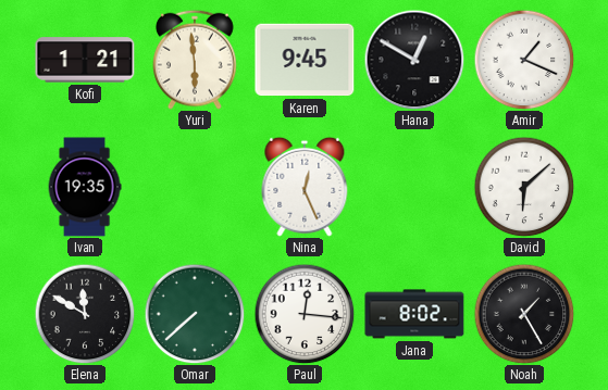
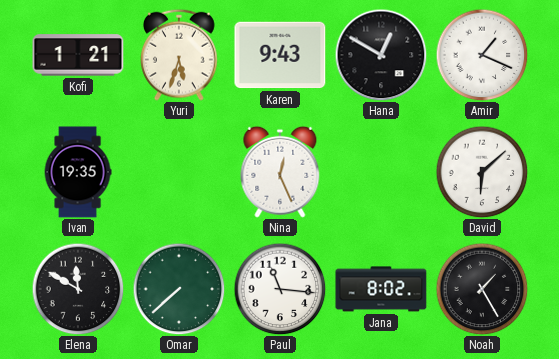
Yuri: 5:59 -> 5:33
Karen: 9:45 -> 9:43
Paul: 12:16 -> 11:16
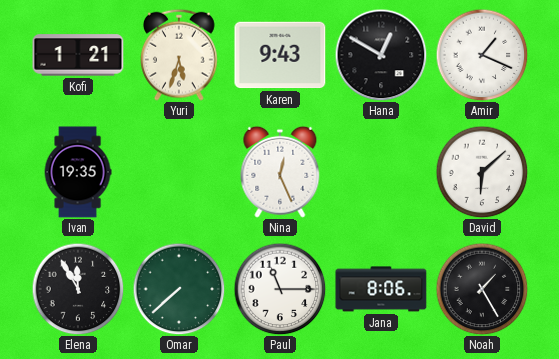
Elena: 11:50 -> 11:55
Paul: 11:16 -> 11:15
Jana: 8:02 -> 8:06
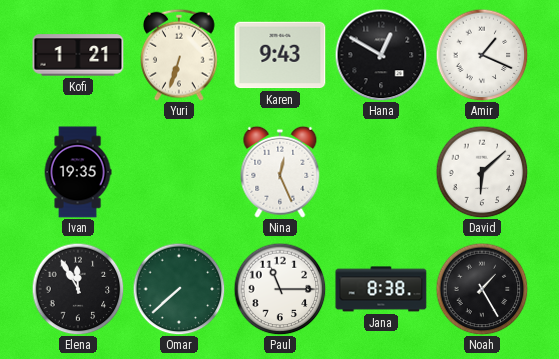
Yuri: 5:33 -> 6:33
Jana: 8:06 -> 8:38
